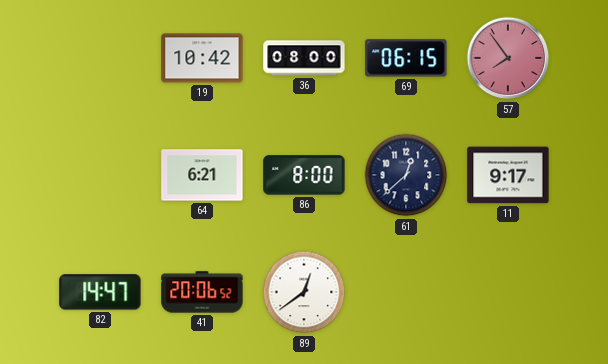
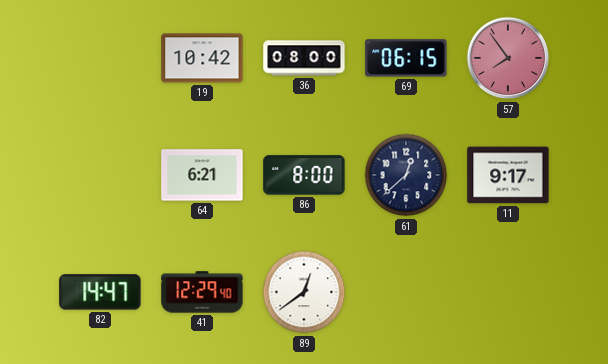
41: 20:06 -> 12:29
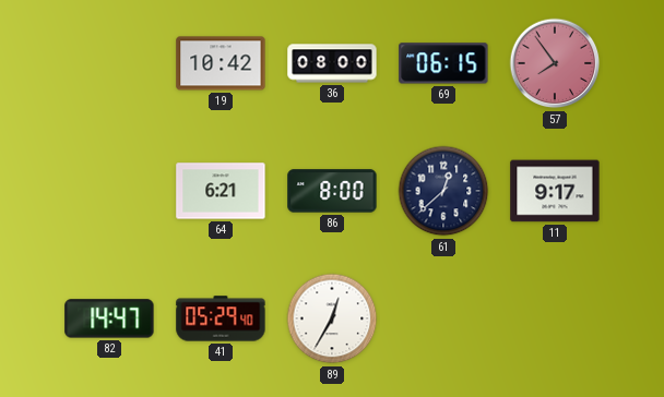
41: 12:29 -> 05:29
89: 12:39 -> 12:35
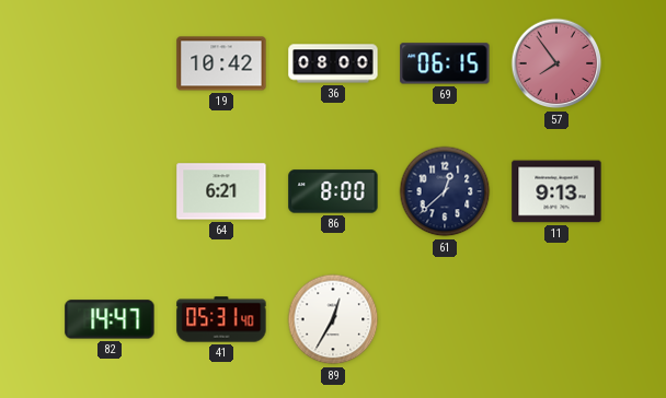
11: 9:17 -> 9:13
41: 05:29 -> 05:31
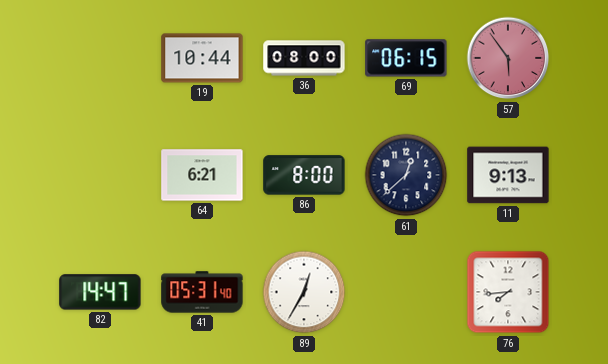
19: 10:42 -> 10:44
57: 7:54 -> 5:54
76: none -> 7:44
